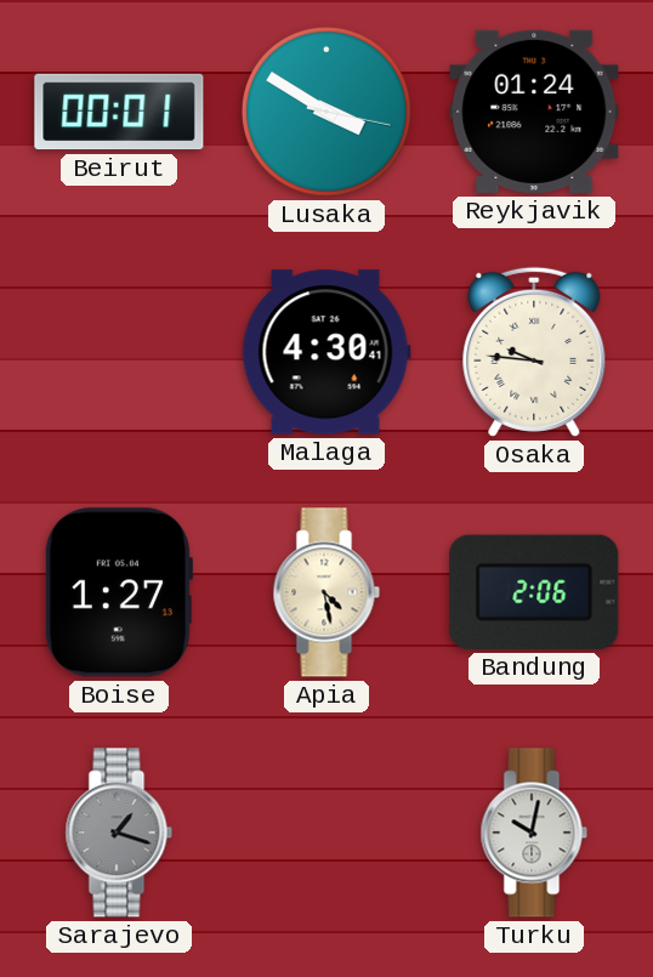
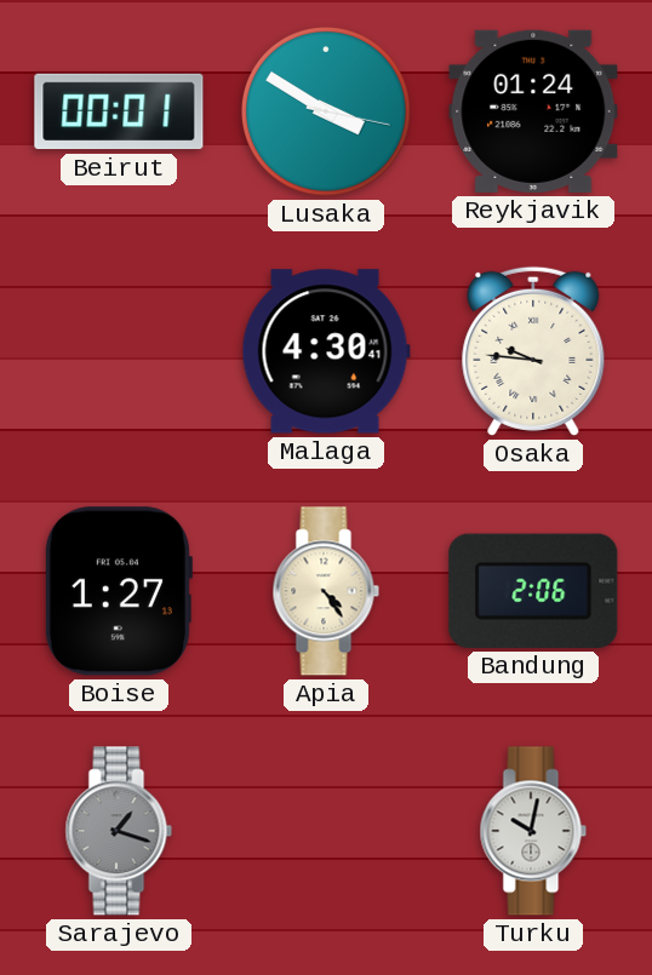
Apia: 4:28 -> 4:24
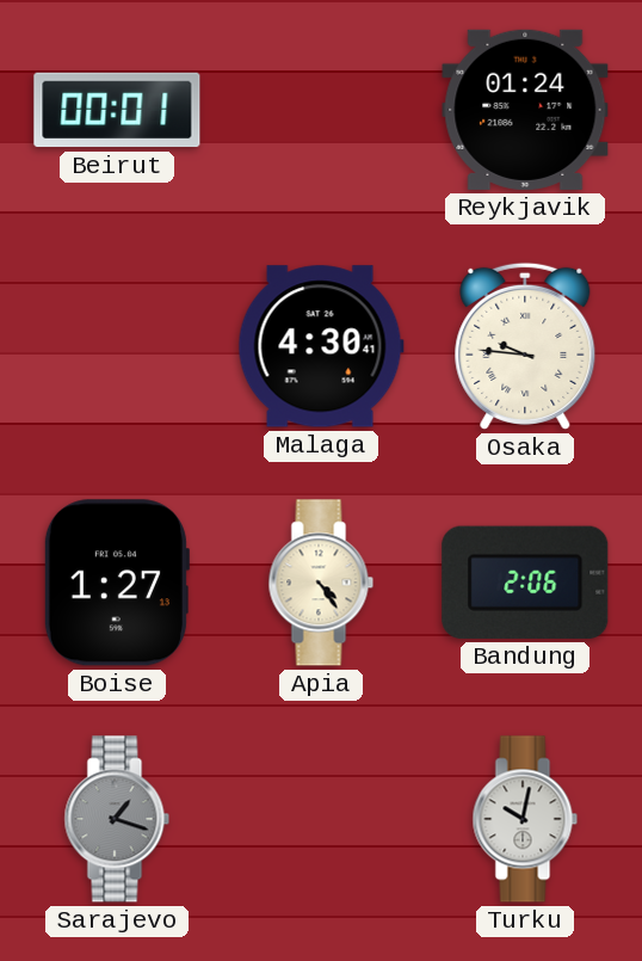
Lusaka: 3:50 -> none
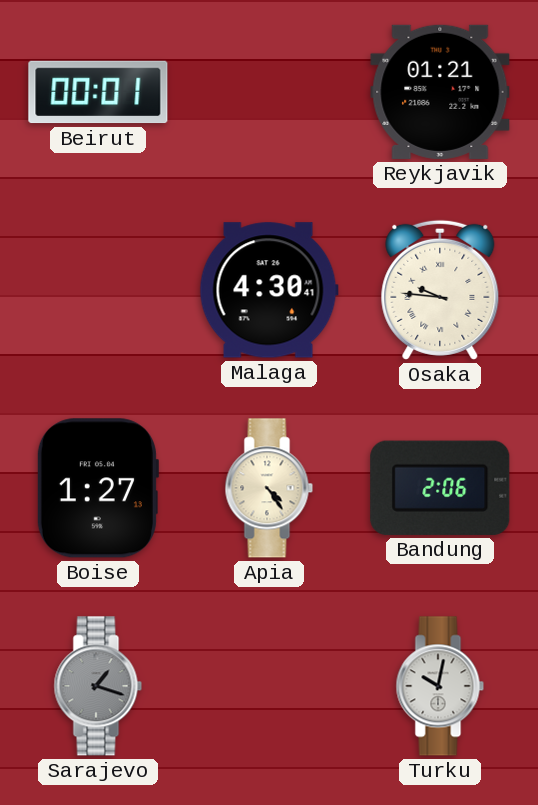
Reykjavik: 01:24 -> 01:21
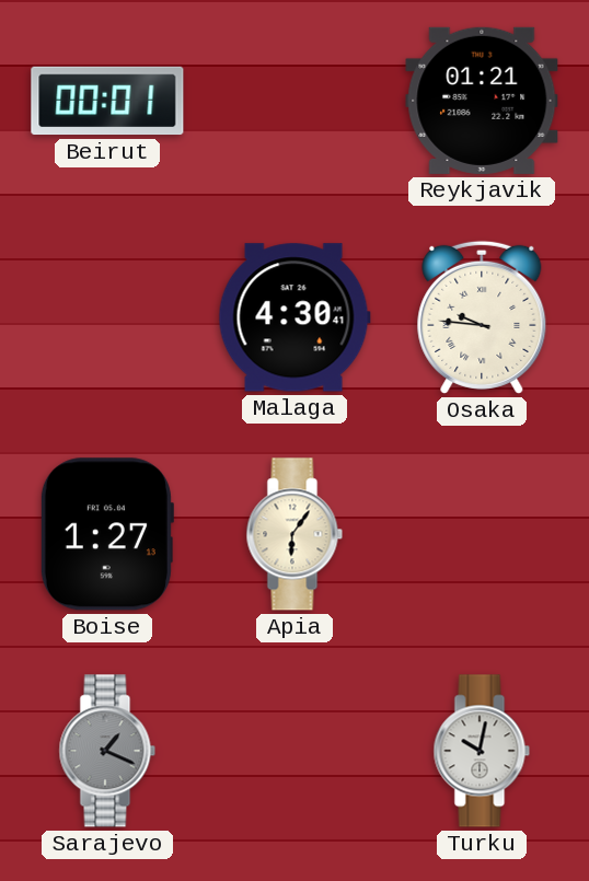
Apia: 4:24 -> 6:06
Bandung: 2:06 -> none
Sarajevo: 1:18 -> 1:19
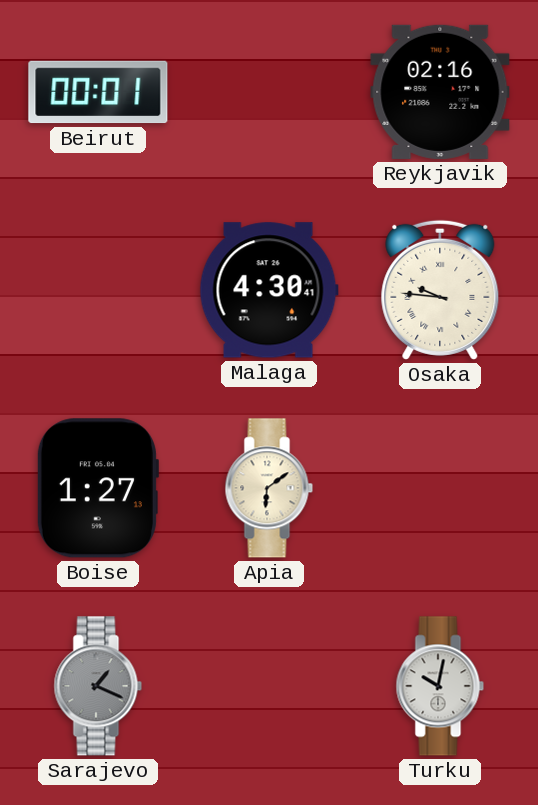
Reykjavik: 01:21 -> 02:16
Apia: 6:06 -> 6:09
